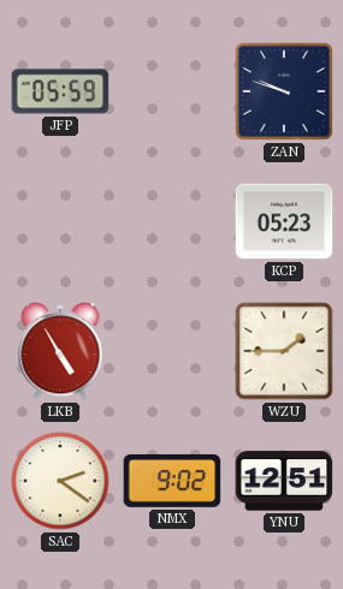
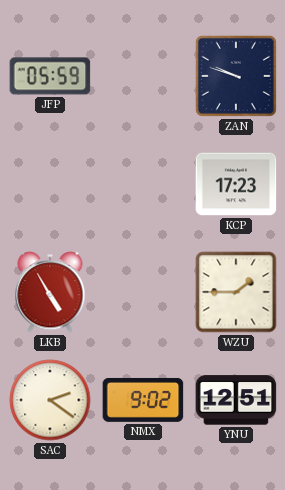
KCP: 05:23 -> 17:23
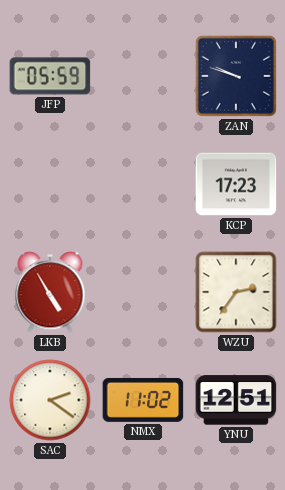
WZU: 1:45 -> 2:36
NMX: 9:02 -> 11:02
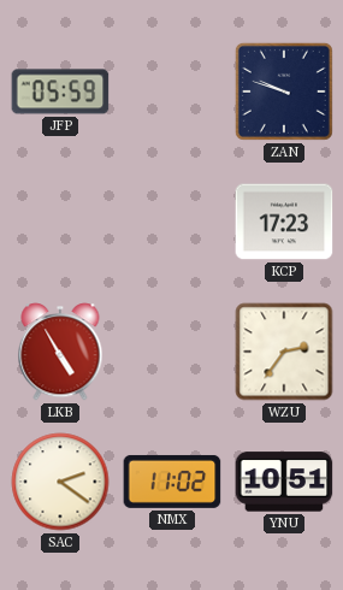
YNU: 12:51 -> 10:51
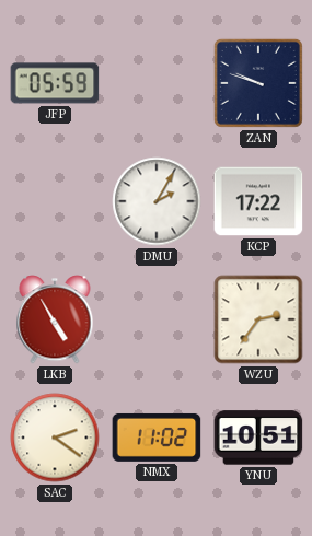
DMU: none -> 2:05
KCP: 17:23 -> 17:22
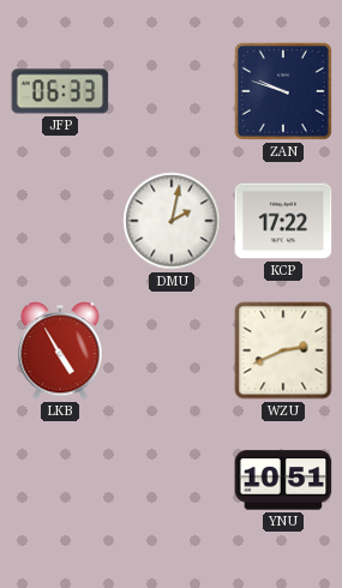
JFP: 05:59 -> 06:33
DMU: 2:05 -> 2:02
WZU: 2:36 -> 2:41
SAC: 2:21 -> none
NMX: 11:02 -> none
